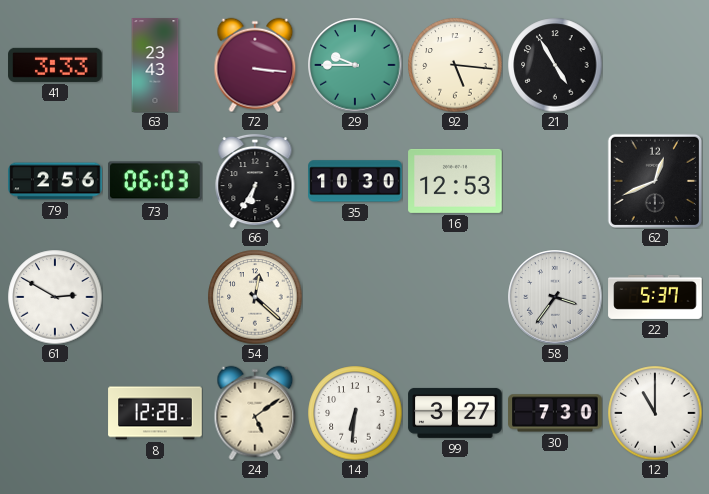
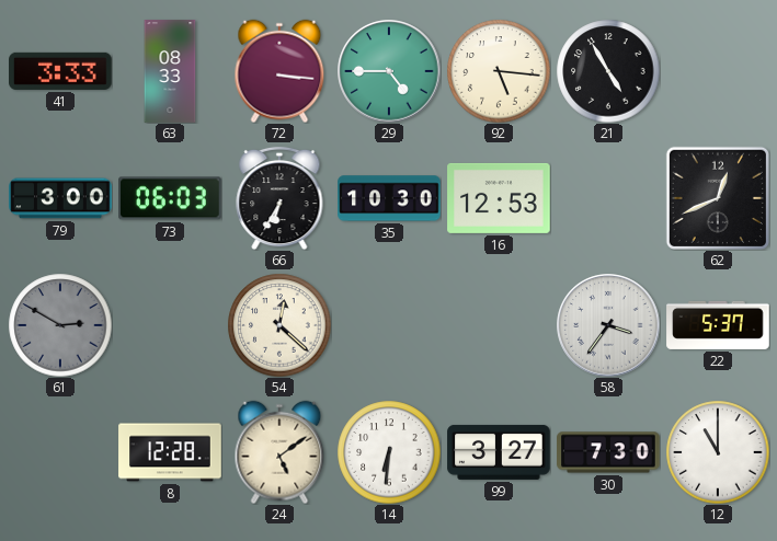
63: 23:43 -> 08:33
29: 9:45 -> 4:45
79: 2:56 -> 3:00
61 dial: white -> grey
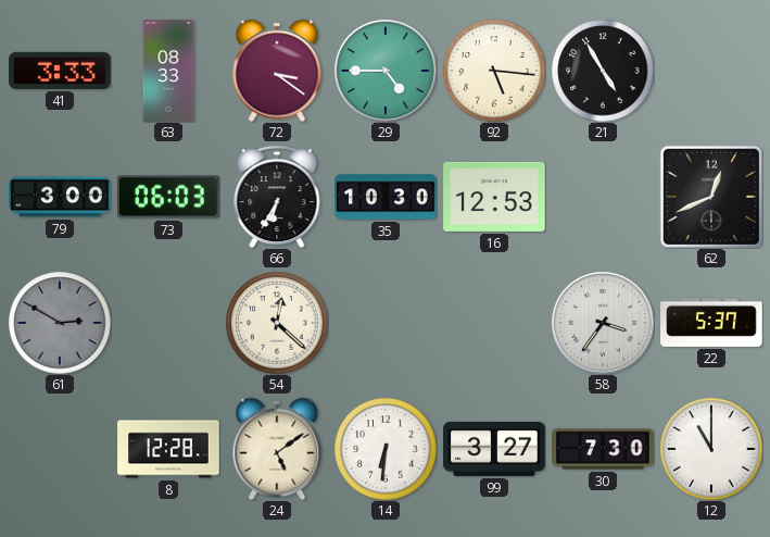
72: 3:16 -> 3:21
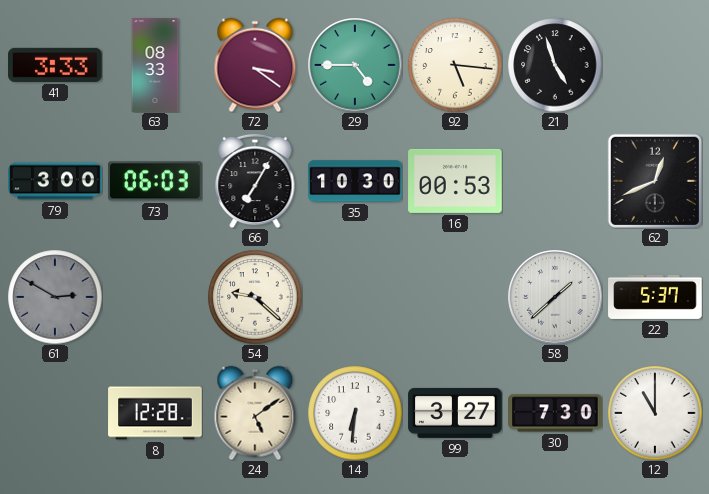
21: 4:55 -> 4:57
66: 6:35 -> 7:05
16: 12:53 -> 00:53
54: 12:22 -> 9:22
58: 3:36 -> 1:38
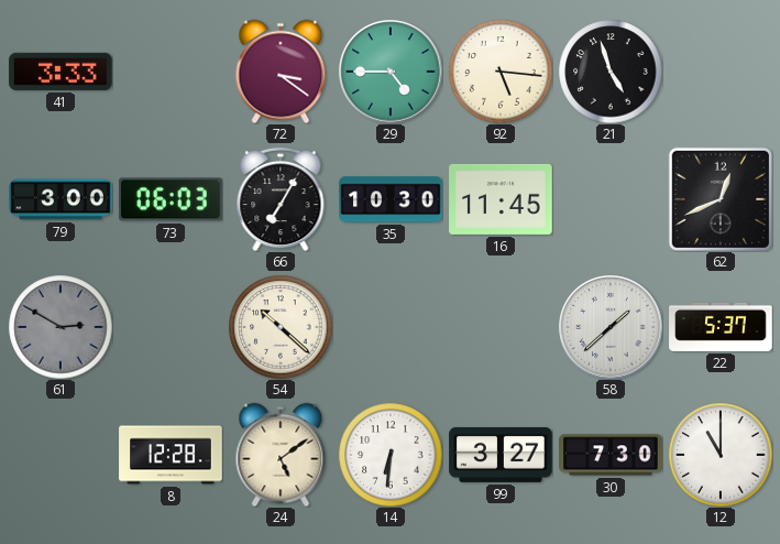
63: 08:33 -> none
16: 00:53 -> 11:45
54: 9:22 -> 10:22
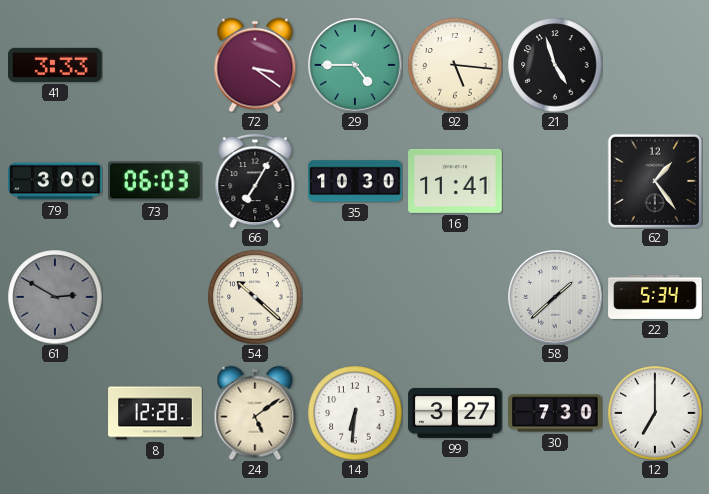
16: 11:45 -> 11:41
62: 12:41 -> 1:24
22: 5:37 -> 5:34
12: 11:00 -> 7:00
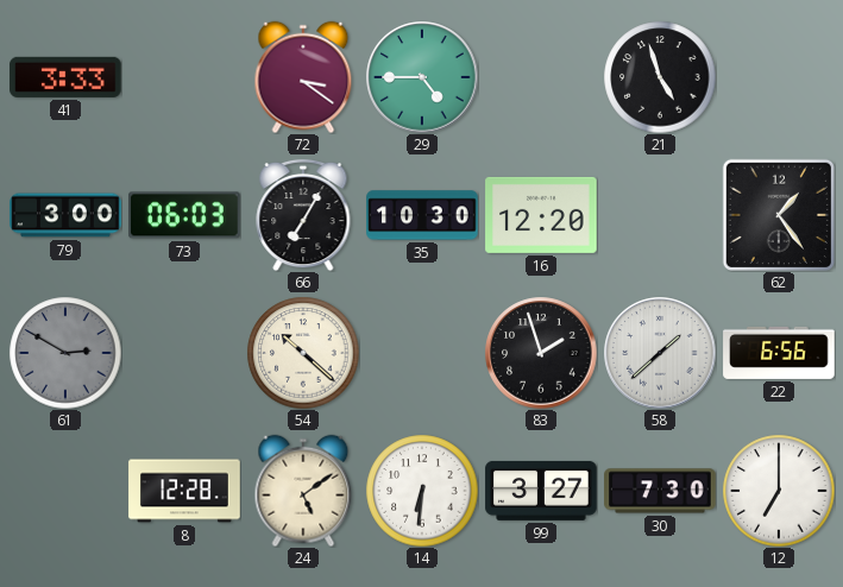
92: 5:16 -> none
16: 11:41 -> 12:20
83: none -> 1:57
22: 5:34 -> 6:56
